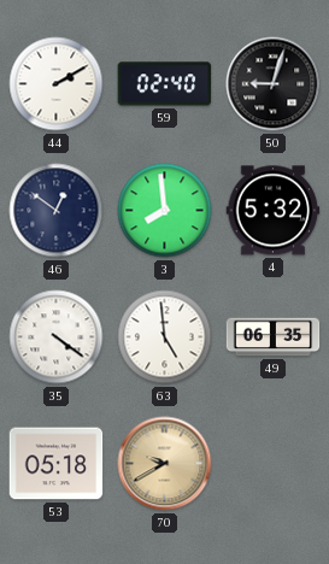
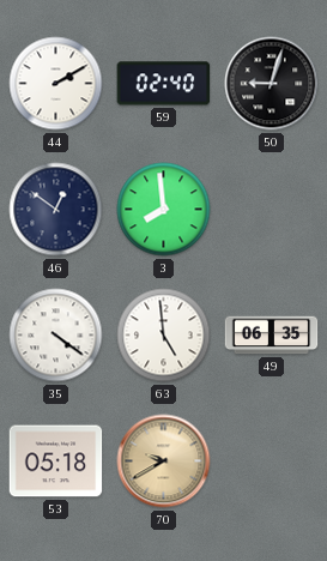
4: 5:32 -> none
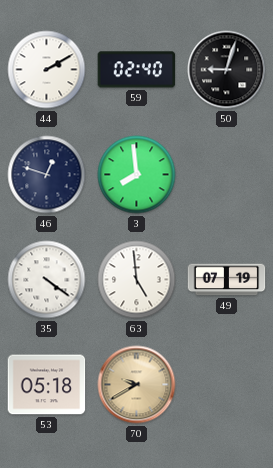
46: 12:51 -> 12:48
49: 06:35 -> 07:19
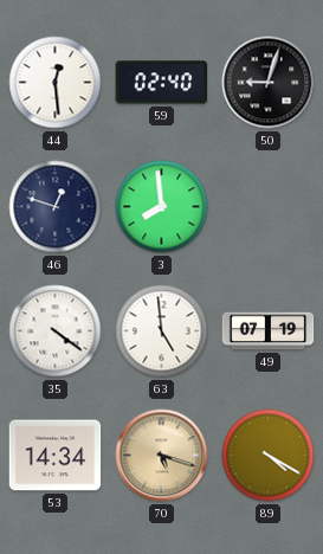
44: 2:10 -> 12:29
53: 05:18 -> 14:34
70: 9:40 -> 5:18
89: none -> 4:20
